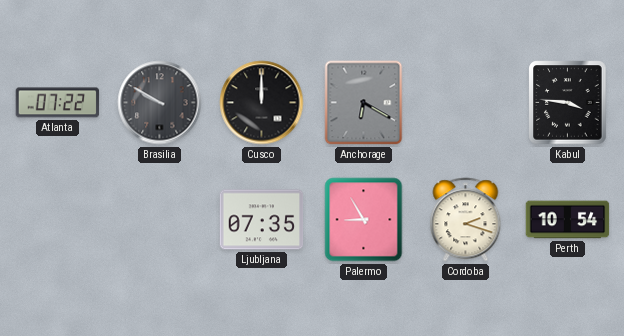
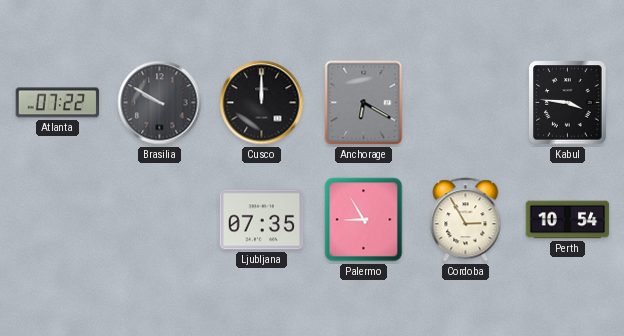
Cordoba: 2:18 -> 2:55
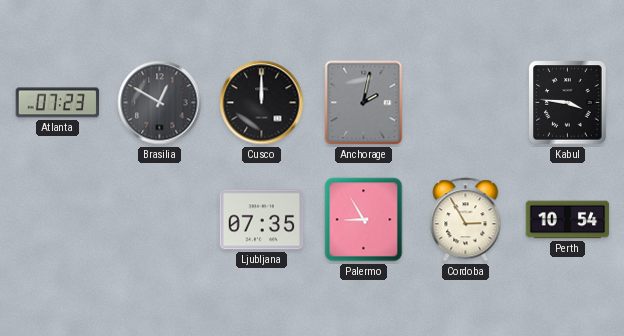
Atlanta: 07:22 -> 07:23
Brasilia: 9:50 -> 12:50
Anchorage: 6:20 -> 2:02
